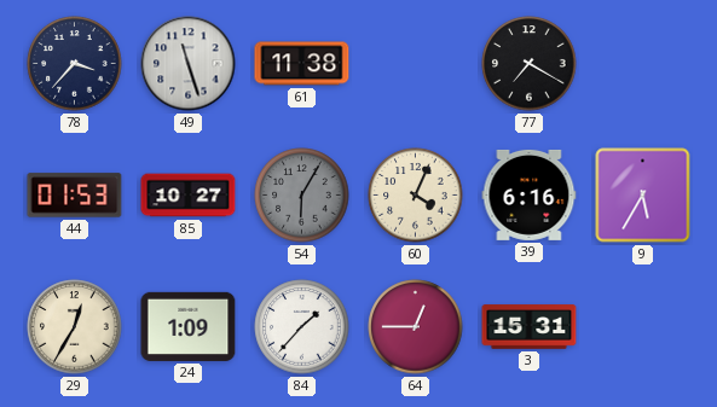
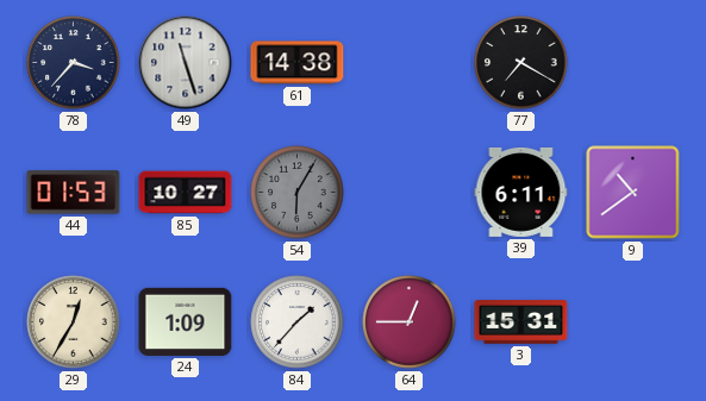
61: 11:38 -> 14:38
60: 4:04 -> none
39: 6:16 -> 6:11
9: 5:35 -> 10:39
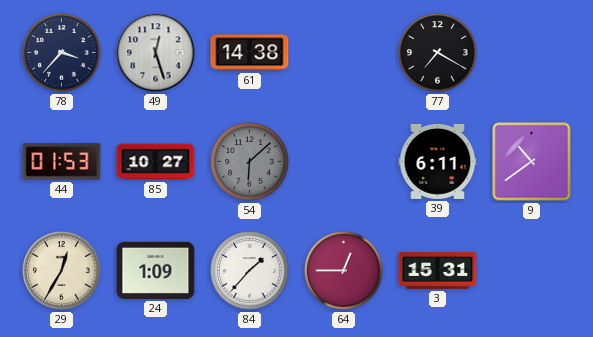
49: 11:27 -> 12:27
54: 6:05 -> 6:08
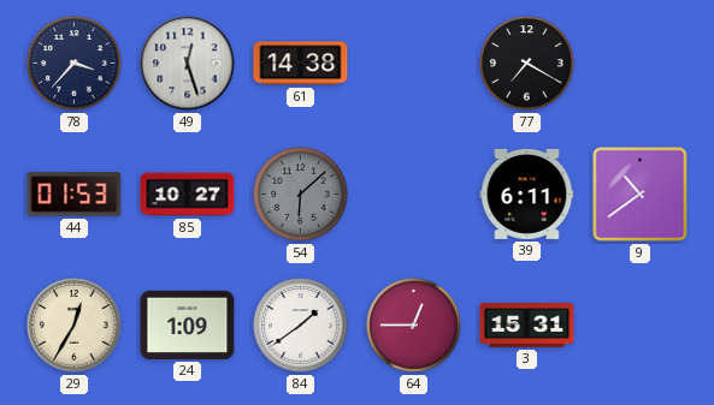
84: 1:37 -> 1:39
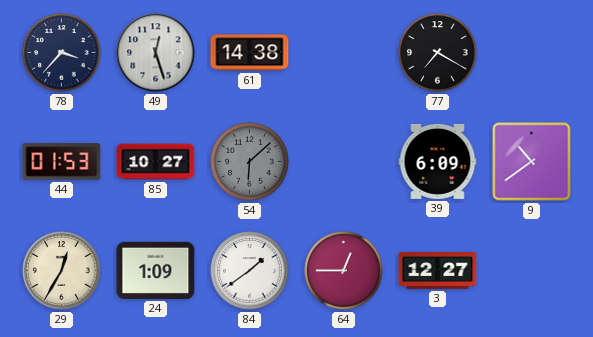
39: 6:11 -> 6:09
3: 15:31 -> 12:27
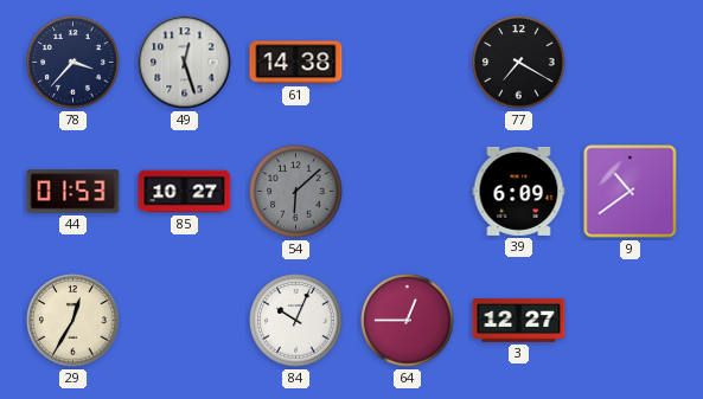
24: 1:09 -> none
84: 1:39 -> 10:04
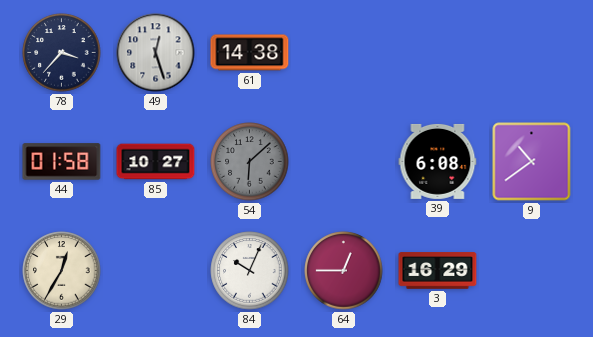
77: 7:20 -> none
44: 01:53 -> 01:58
39: 6:09 -> 6:08
3: 12:27 -> 16:29
